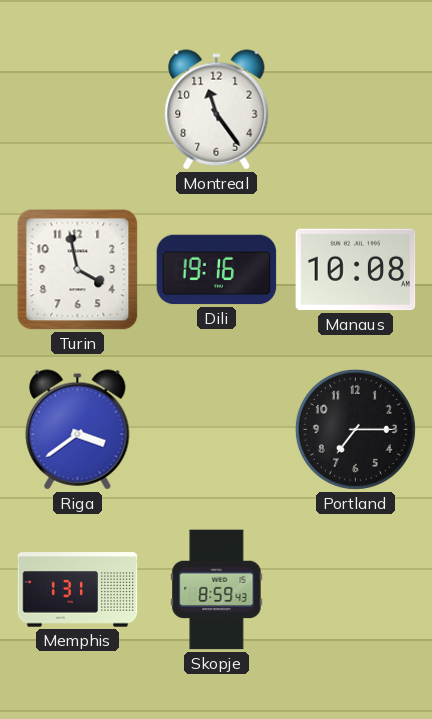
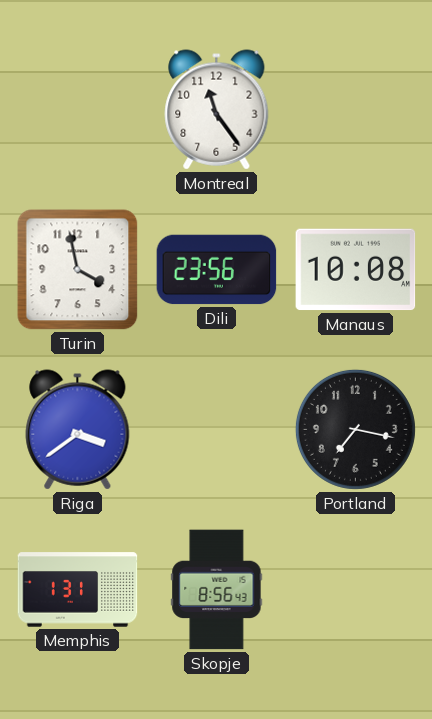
Dili: 19:16 -> 23:56
Portland: 7:15 -> 7:17
Skopje: 8:59 -> 8:56
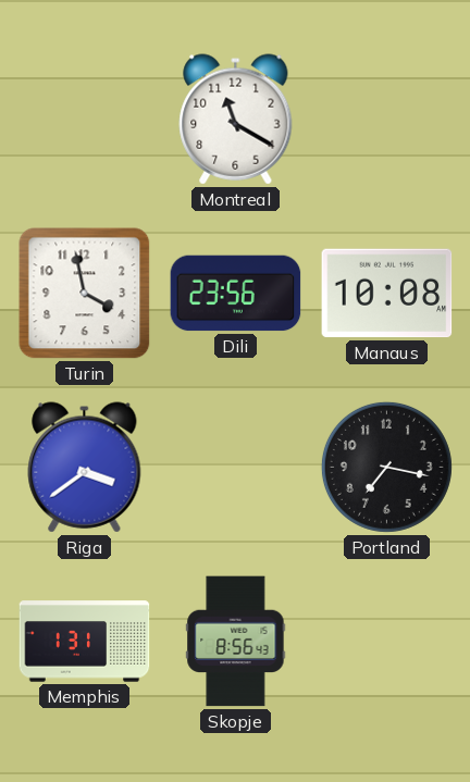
Montreal: 11:24 -> 11:20
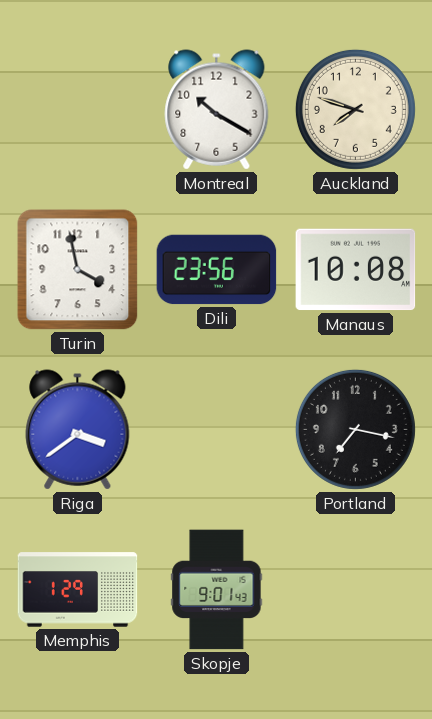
Montreal: 11:20 -> 10:20
Auckland: none -> 7:48
Memphis: 1:31 -> 1:29
Skopje: 8:56 -> 9:01
